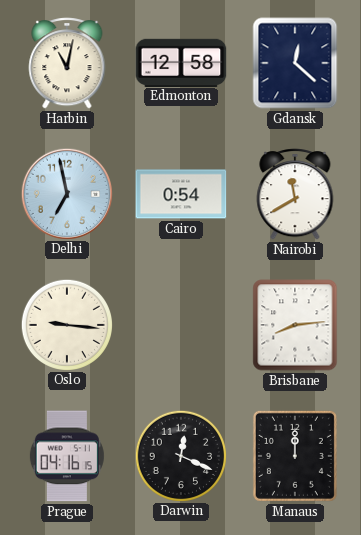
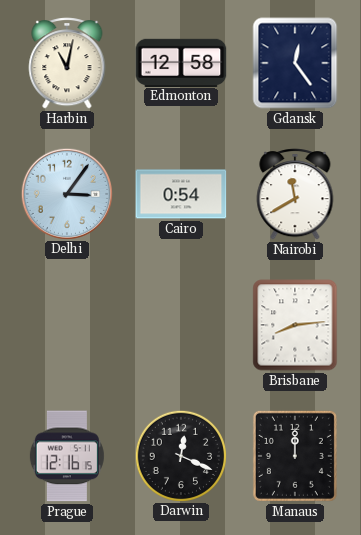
Gdansk: 12:22 -> 12:24
Delhi: 6:58 -> 3:06
Oslo: 9:16 -> none
Prague: 04:16 -> 12:16
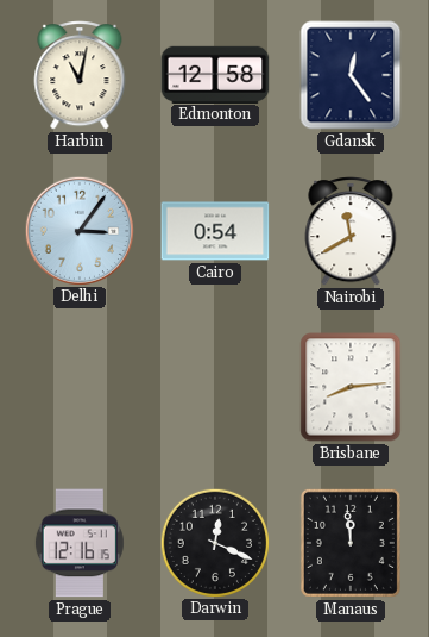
Manaus: 12:00 -> 11:59
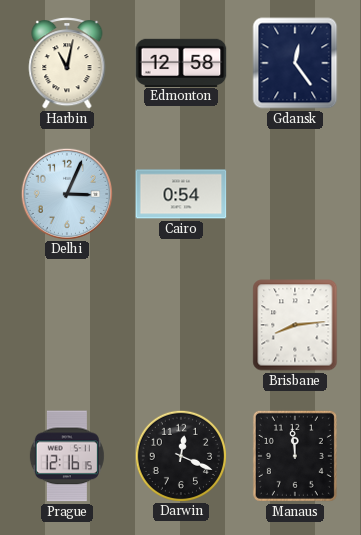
Delhi: 3:06 -> 3:04
Nairobi: 11:40 -> none
